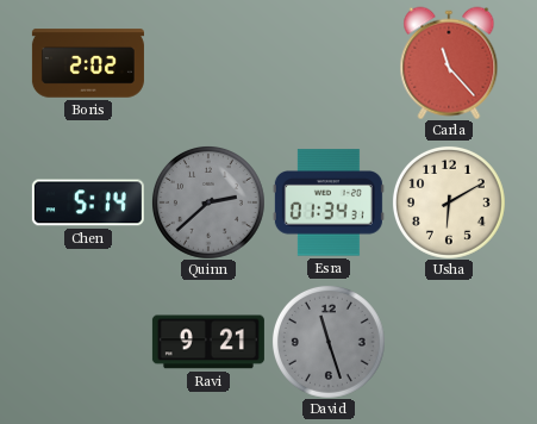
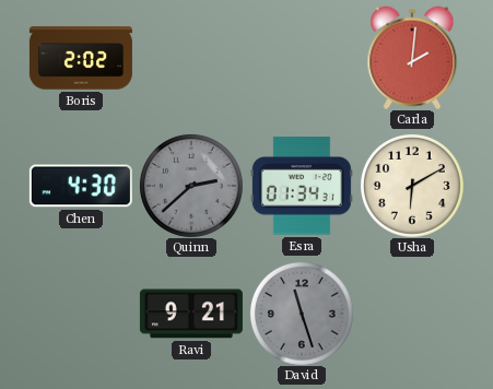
Carla: 11:23 -> 2:01
Chen: 5:14 -> 4:30
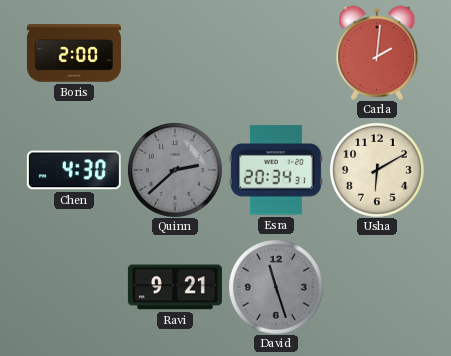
Boris: 2:02 -> 2:00
Esra: 01:34 -> 20:34
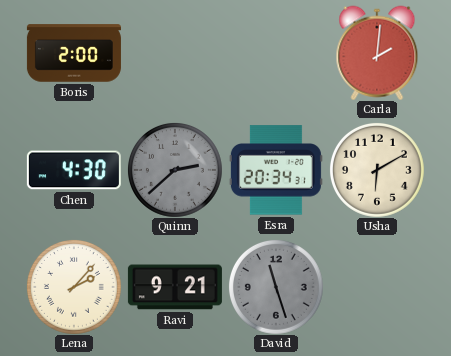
Lena: none -> 2:07
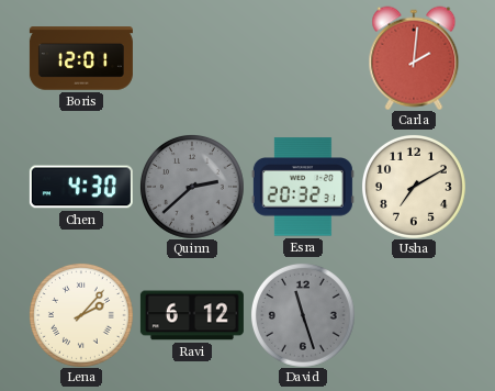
Boris: 2:00 -> 12:01
Esra: 20:34 -> 20:32
Usha: 6:10 -> 7:10
Ravi: 9:21 -> 6:12
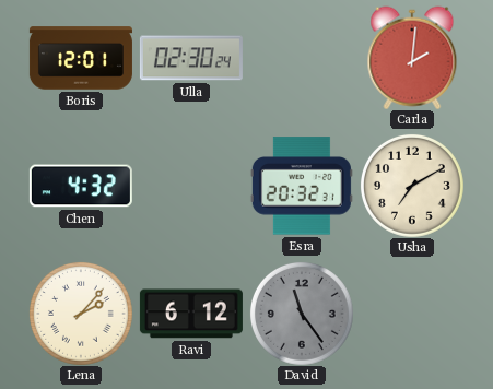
Ulla: none -> 02:30
Chen: 4:30 -> 4:32
Quinn: 2:38 -> none
David: 11:27 -> 11:24
